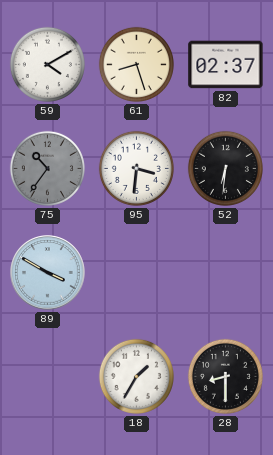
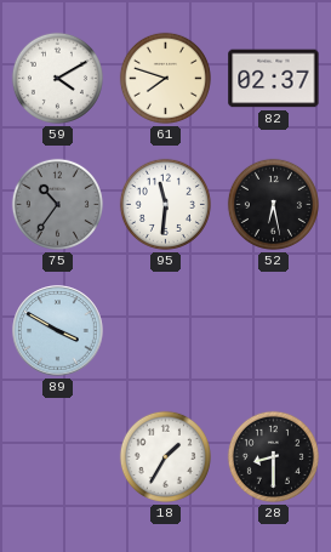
61: 8:27 -> 7:48
95: 3:31 -> 11:31
52: 6:31 -> 6:28
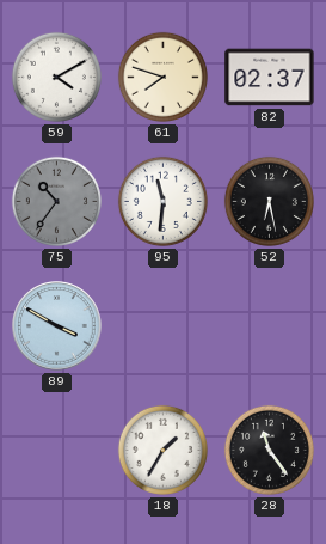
28: 8:30 -> 11:24
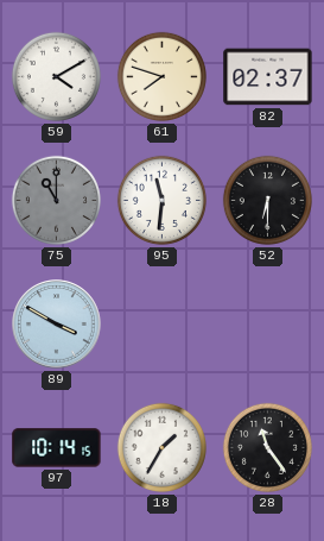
75: 10:36 -> 11:00
52: 6:28 -> 6:30
97: none -> 10:14
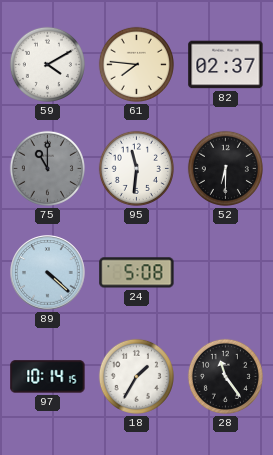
61: 7:48 -> 7:46
89: 3:50 -> 4:22
24: none -> 5:08
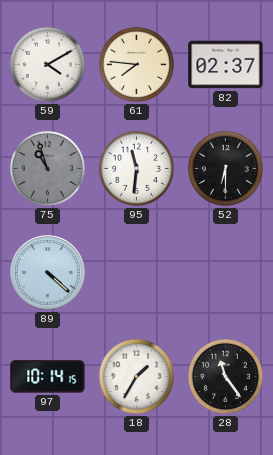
75: 11:00 -> 10:57
24: 5:08 -> none
